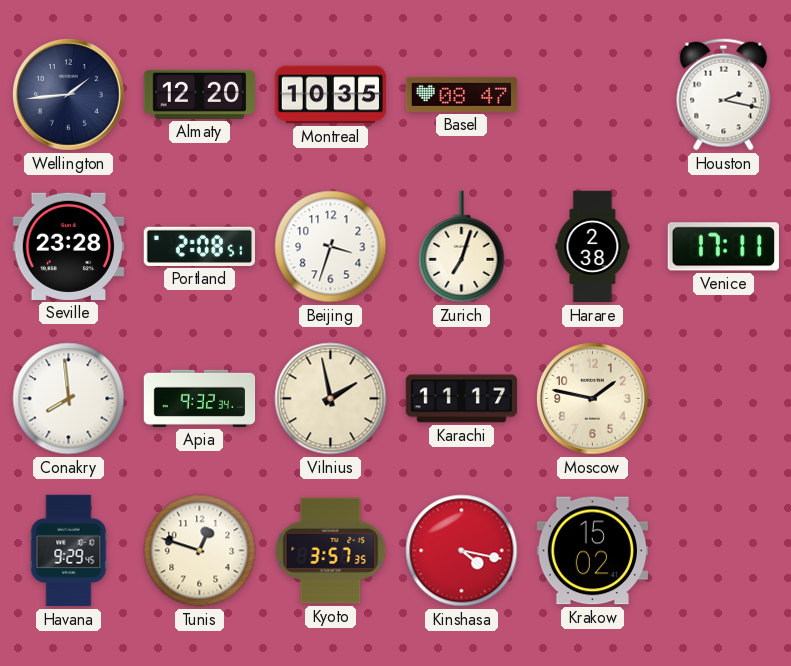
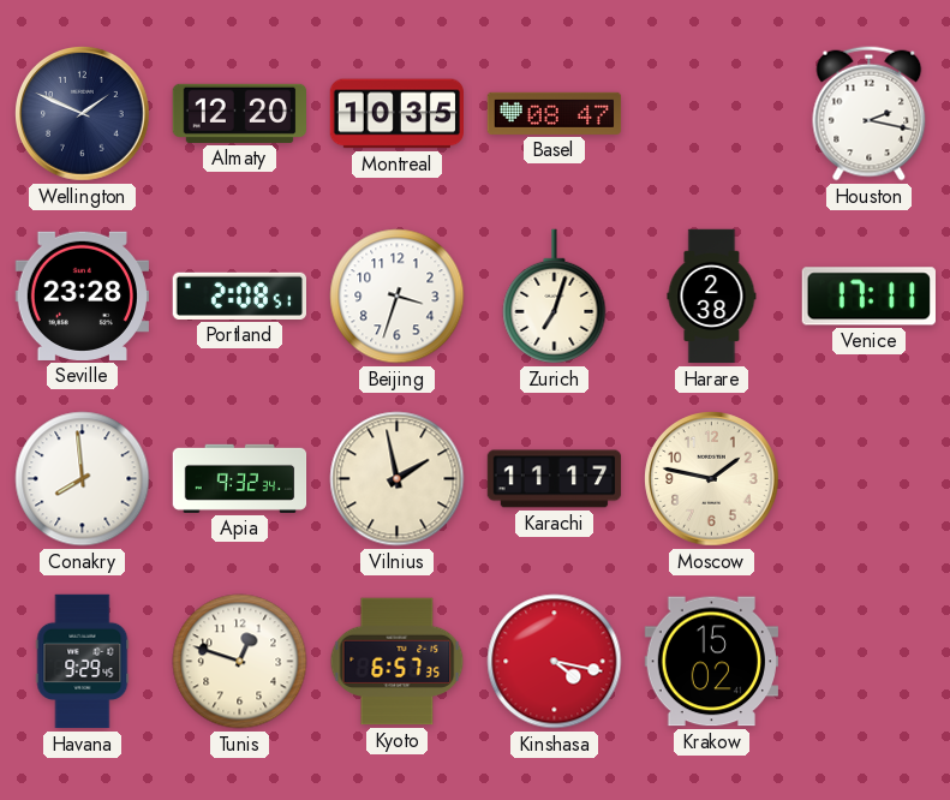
Wellington: 1:44 -> 1:49
Kyoto: 3:57 -> 6:57
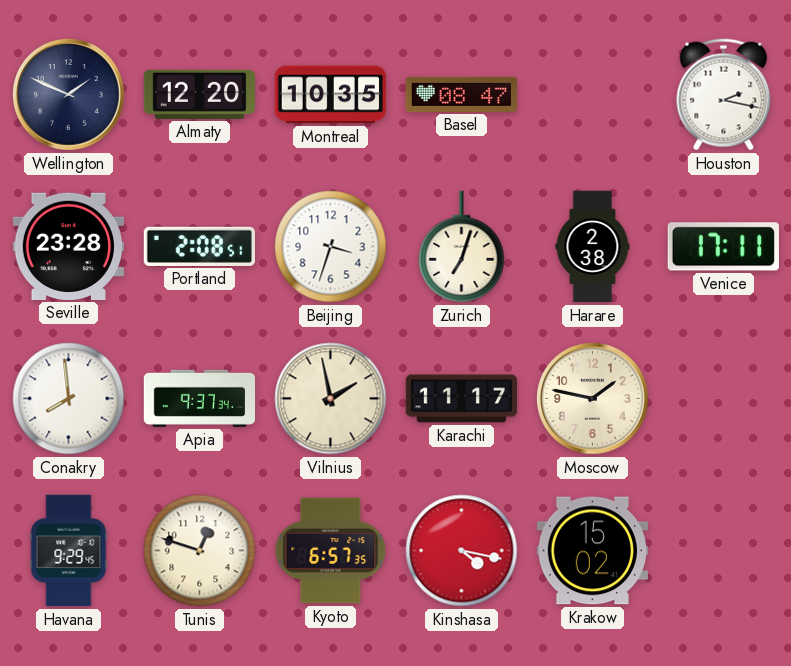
Apia: 9:32 -> 9:37
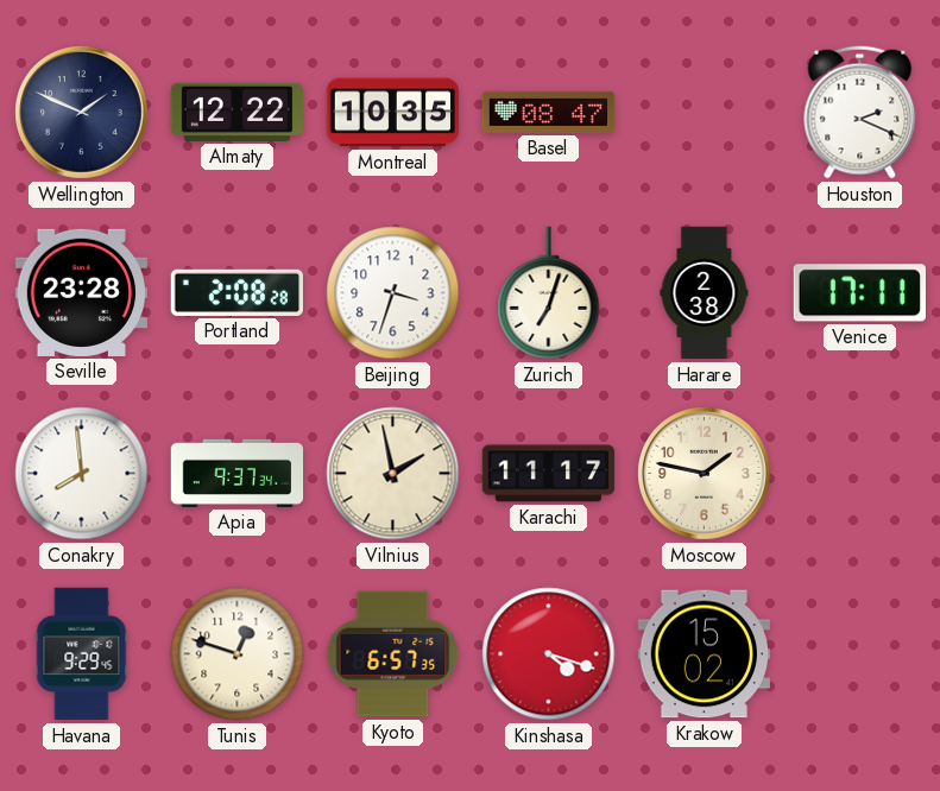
Almaty: 12:20 -> 12:22
Houston: 2:17 -> 2:19
Portland: 2:08:51 -> 2:08:28
Kinshasa: 4:17 -> 4:18
